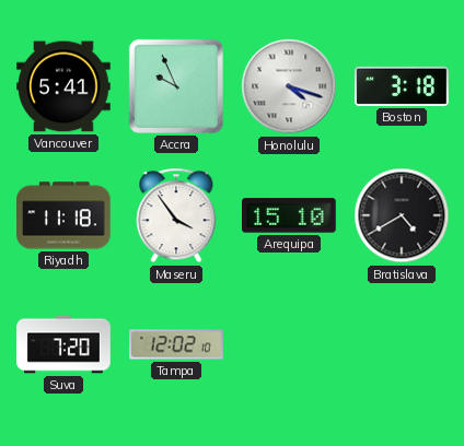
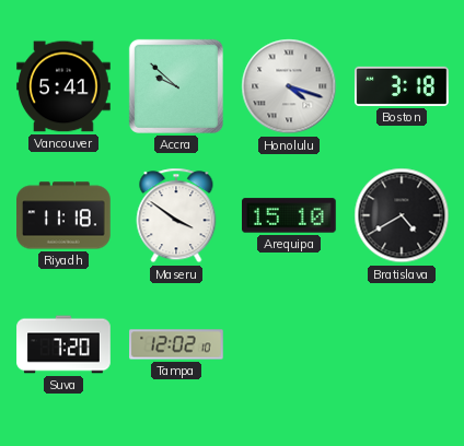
Accra: 9:56 -> 9:52
Maseru: 3:54 -> 3:51
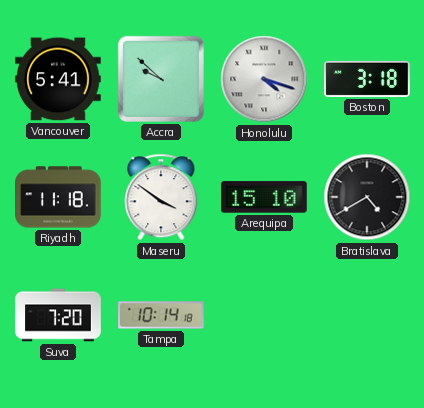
Tampa: 12:02 -> 10:14
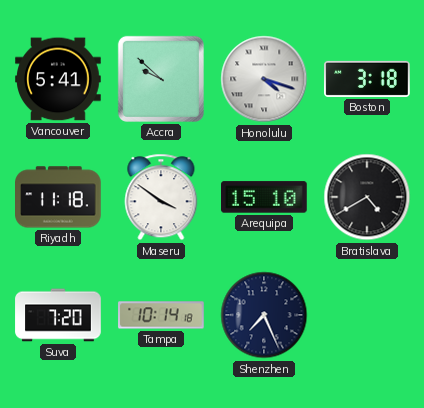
Shenzhen: none -> 7:26
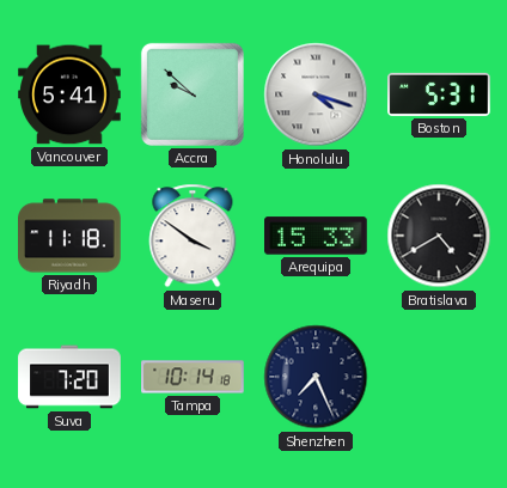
Boston: 3:18 -> 5:31
Arequipa: 15:10 -> 15:33
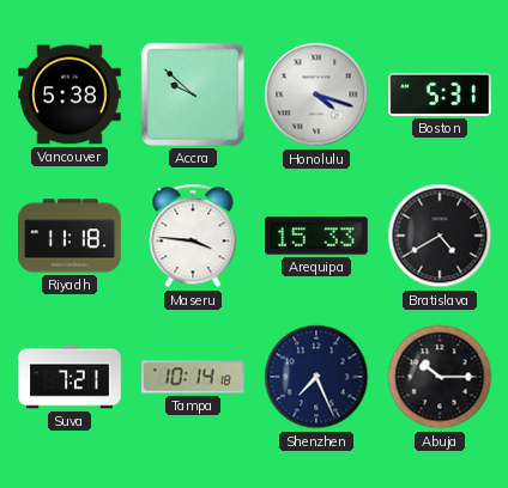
Vancouver: 5:41 -> 5:38
Maseru: 3:51 -> 3:46
Suva: 7:20 -> 7:21
Abuja: none -> 10:15
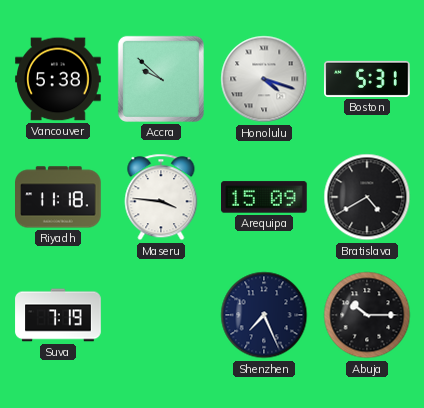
Arequipa: 15:33 -> 15:09
Suva: 7:21 -> 7:19
Tampa: 10:14 -> none
